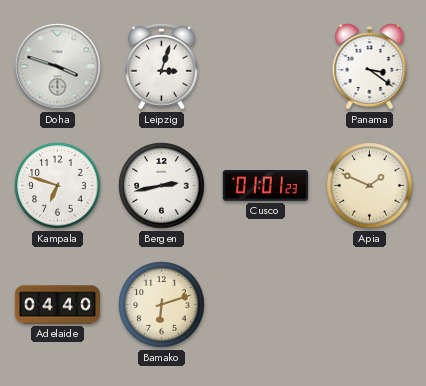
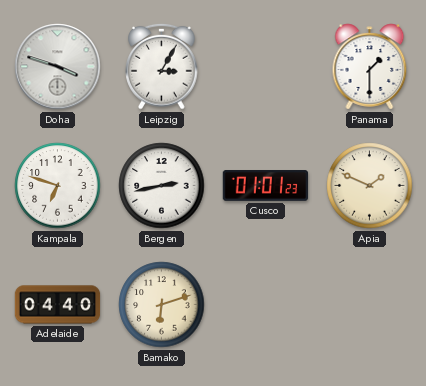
Leipzig: 3:03 -> 3:05
Panama: 3:21 -> 1:30
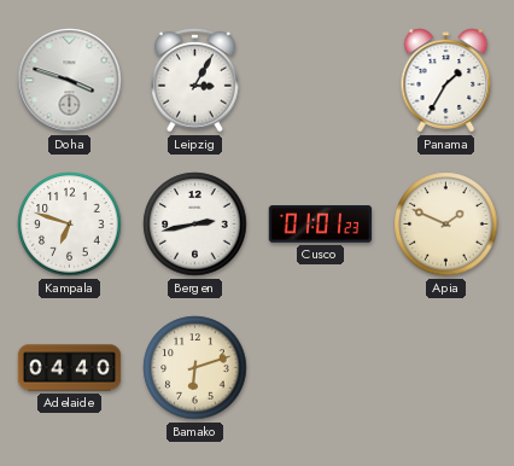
Panama: 1:30 -> 1:35
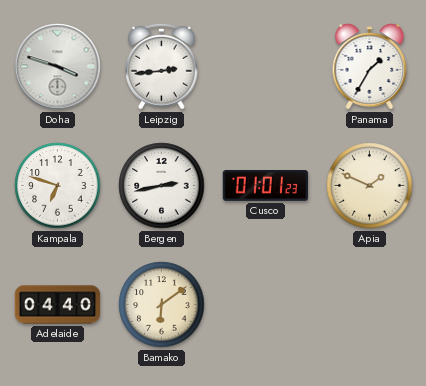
Leipzig: 3:05 -> 2:44
Bamako: 6:12 -> 6:09
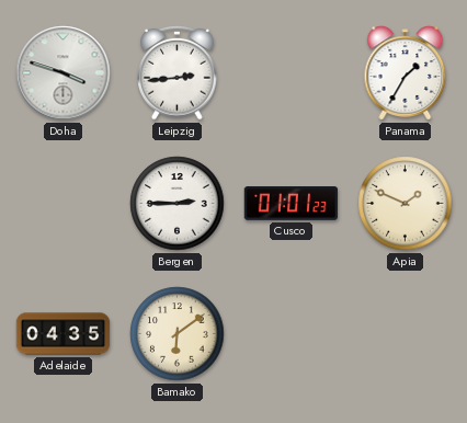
Kampala: 6:48 -> none
Bergen: 2:43 -> 2:45
Adelaide: 04:40 -> 04:35
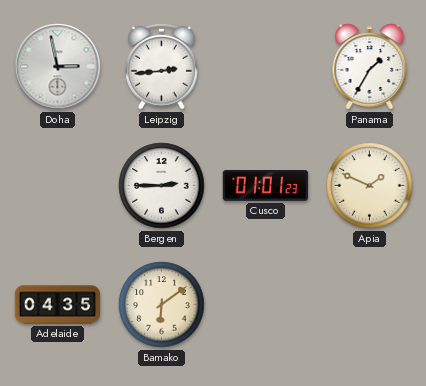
Doha: 3:48 -> 2:58
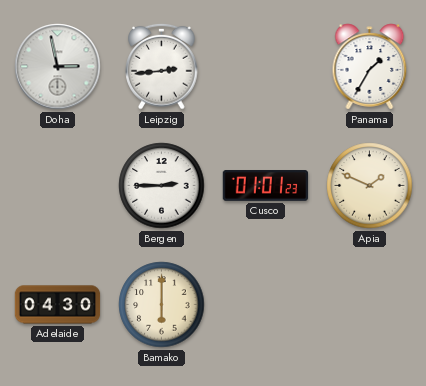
Adelaide: 04:35 -> 04:30
Bamako: 6:09 -> 6:00
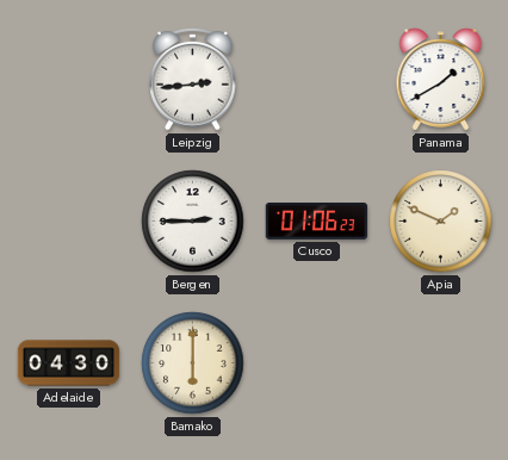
Doha: 2:58 -> none
Panama: 1:35 -> 1:40
Cusco: 01:01 -> 01:06
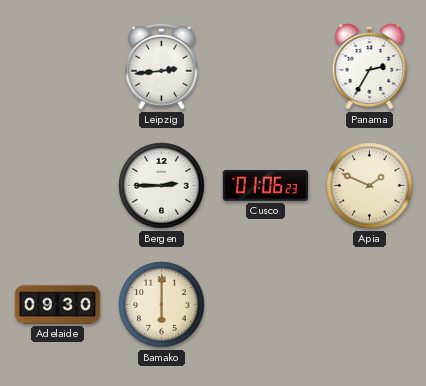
Panama: 1:40 -> 2:35
Adelaide: 04:30 -> 09:30
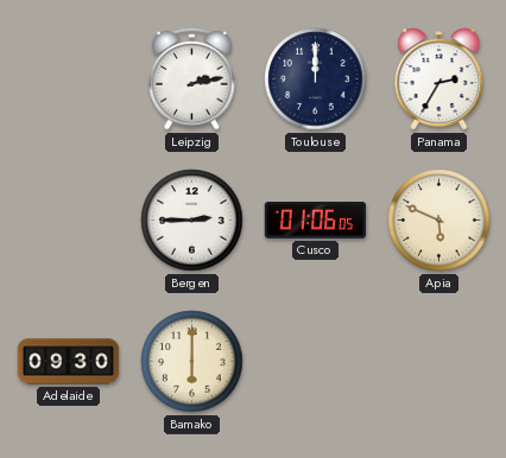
Leipzig: 2:44 -> 2:13
Toulouse: none -> 12:00
Cusco: 01:06:23 -> 01:06:05
Apia: 1:49 -> 5:49
